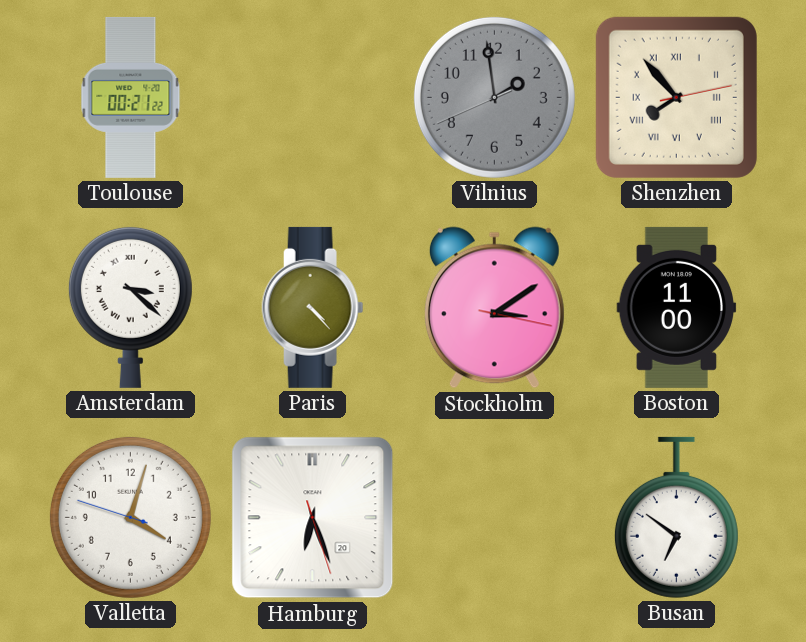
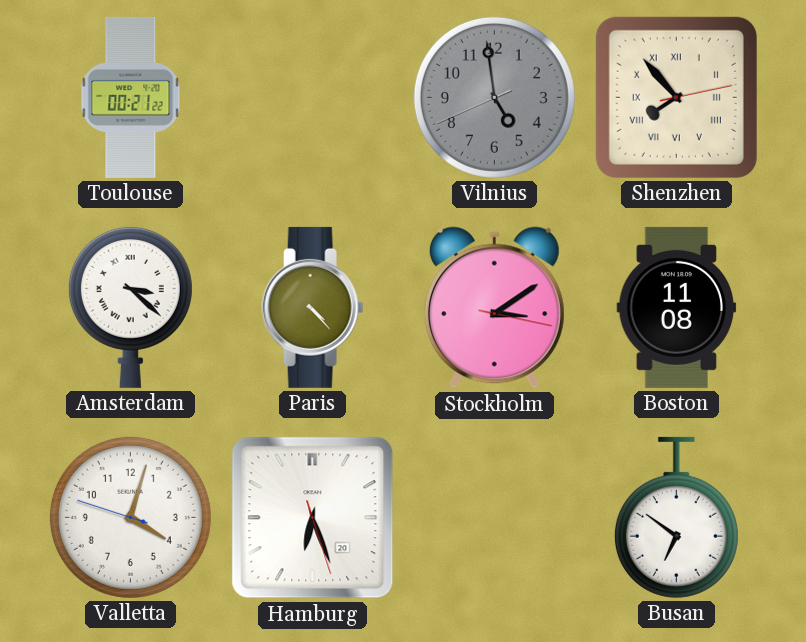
Vilnius: 1:58 -> 4:58
Boston: 11:00 -> 11:08
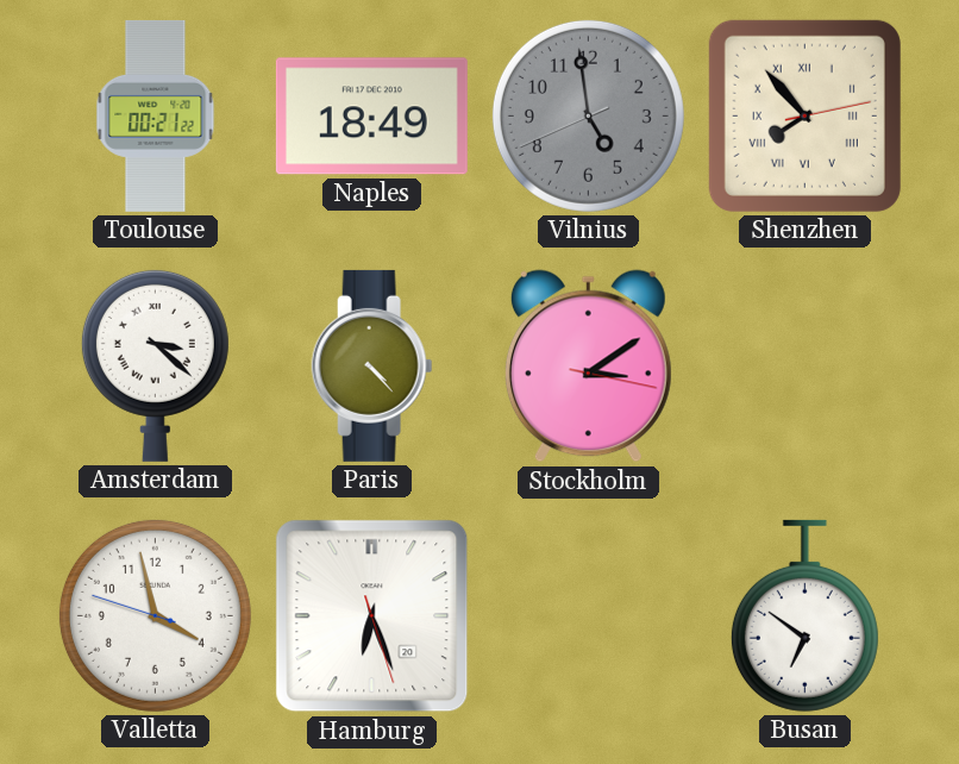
Naples: none -> 18:49
Boston: 11:08 -> none
Valletta: 4:02 -> 3:57
